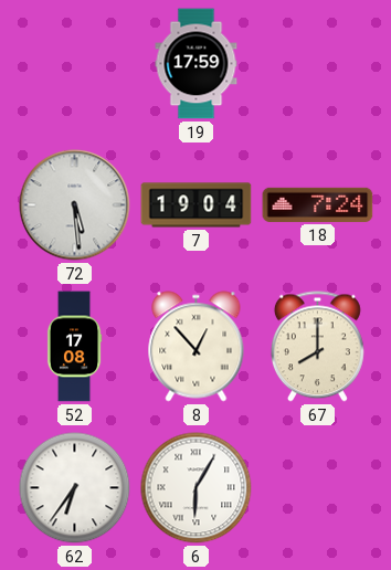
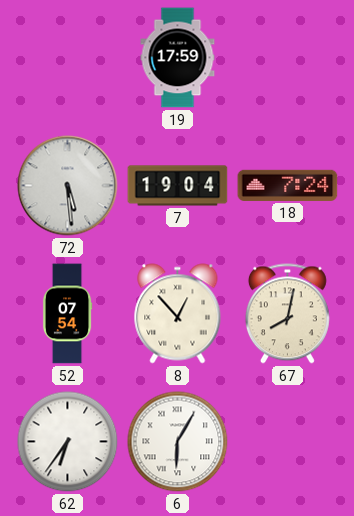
52: 17:08 -> 07:54
67: 8:00 -> 8:02
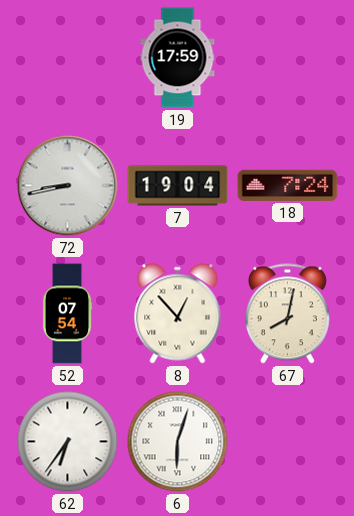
72: 5:29 -> 8:43
6: 6:05 -> 6:03
